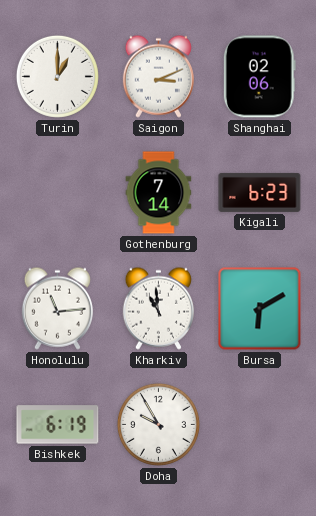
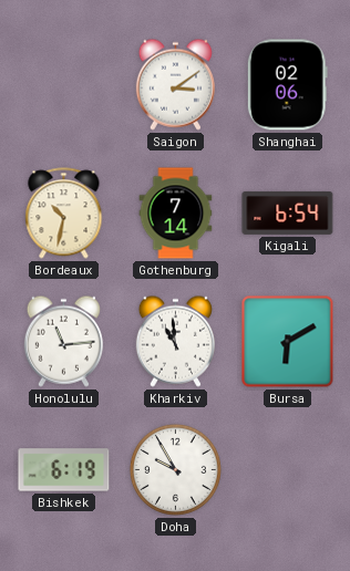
Turin: 1:00 -> none
Saigon: 3:11 -> 3:09
Bordeaux: none -> 10:32
Kigali: 6:23 -> 6:54
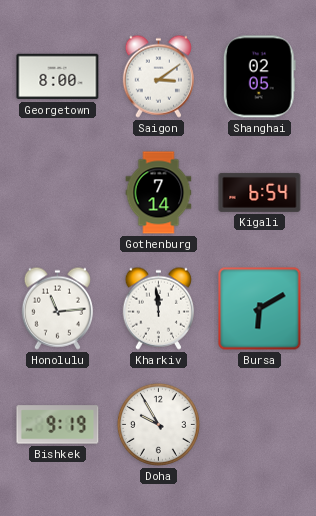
Georgetown: none -> 8:00
Shanghai: 02:06 -> 02:05
Bordeaux: 10:32 -> none
Kharkiv: 10:59 -> 11:59
Bishkek: 6:19 -> 9:19
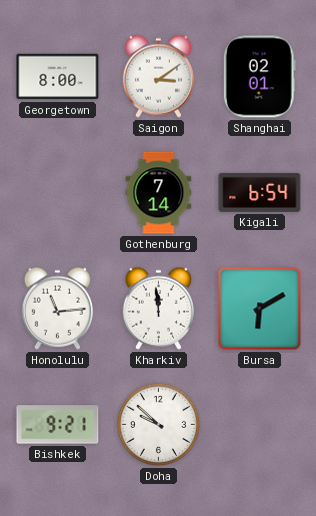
Shanghai: 02:05 -> 02:01
Bishkek: 9:19 -> 9:21
Doha: 9:55 -> 9:52
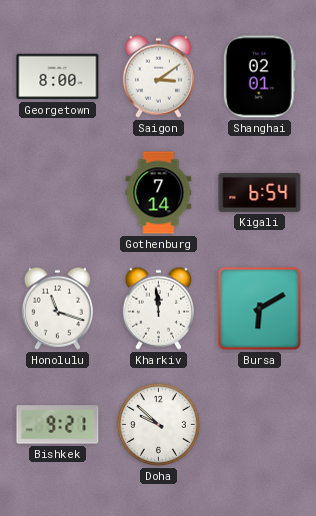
Honolulu: 11:14 -> 11:18
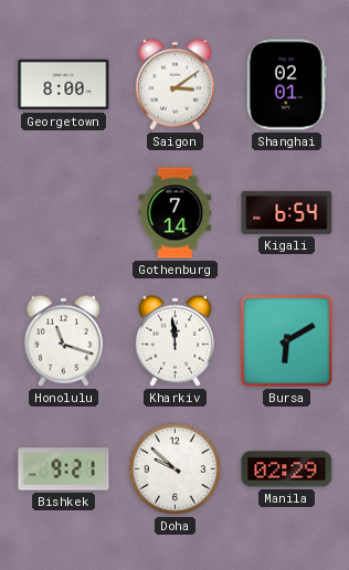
Manila: none -> 02:29
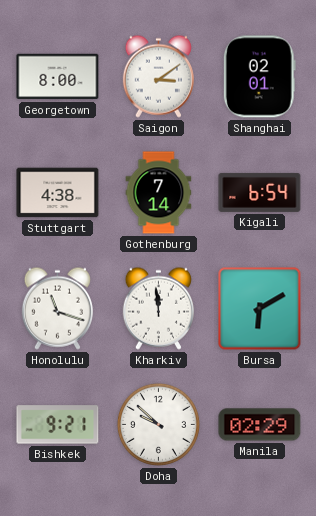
Stuttgart: none -> 4:38
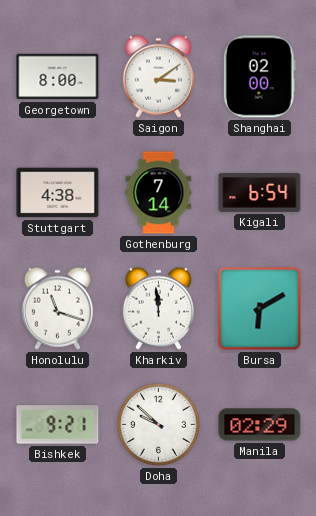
Shanghai: 02:01 -> 02:00
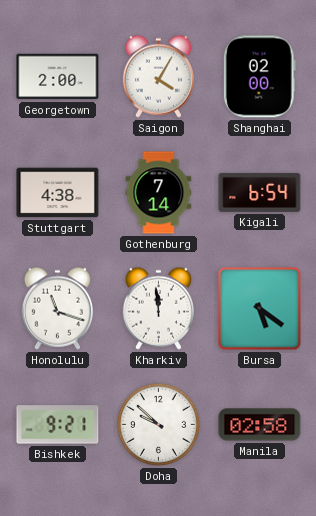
Georgetown: 8:00 -> 2:00
Saigon: 3:09 -> 4:05
Bursa: 6:10 -> 5:21
Manila: 02:29 -> 02:58
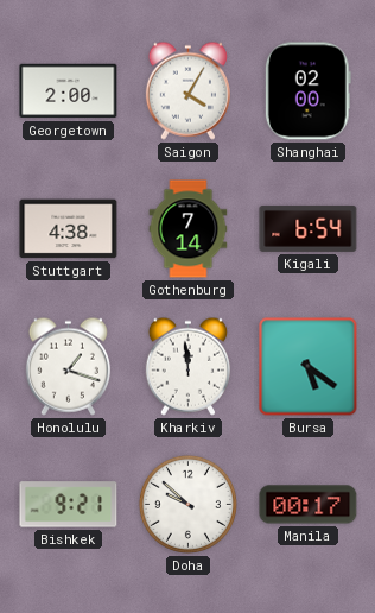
Honolulu: 11:18 -> 1:18
Manila: 02:58 -> 00:17
